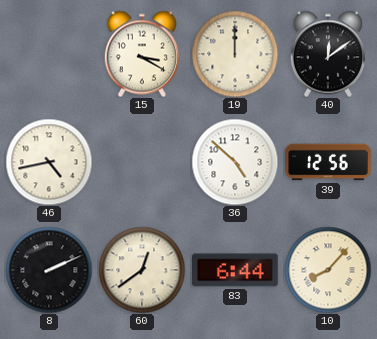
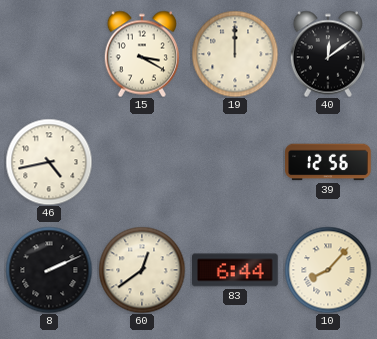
36: 4:52 -> none
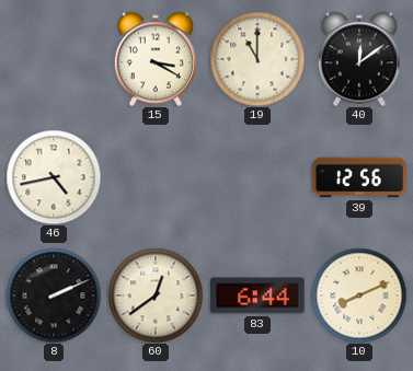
19: 12:00 -> 11:00
10: 8:07 -> 8:11
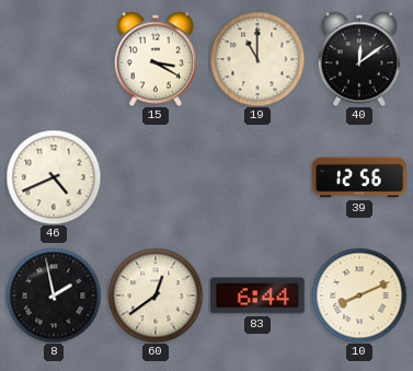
46: 4:43 -> 4:41
8: 2:11 -> 1:58
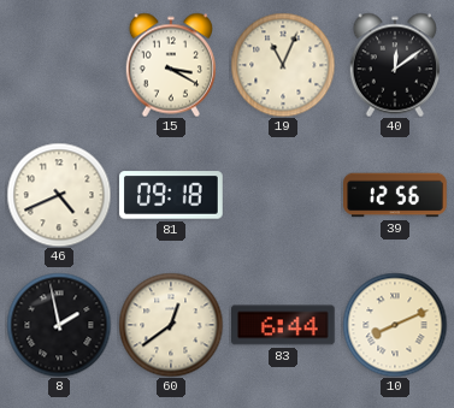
19: 11:00 -> 11:04
81: none -> 09:18
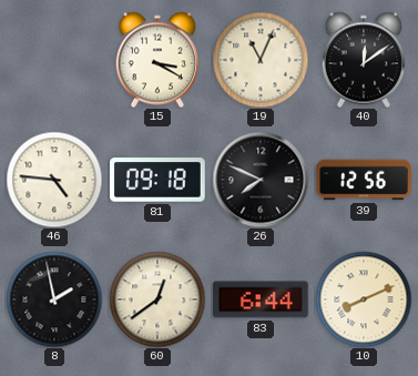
46: 4:41 -> 4:46
26: none -> 7:49
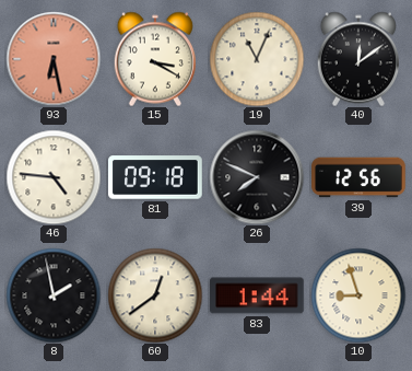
93: none -> 6:28
83: 6:44 -> 1:44
10: 8:11 -> 8:57
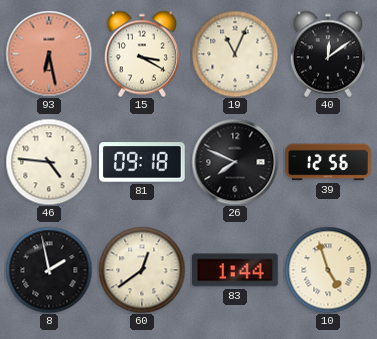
10: 8:57 -> 4:57
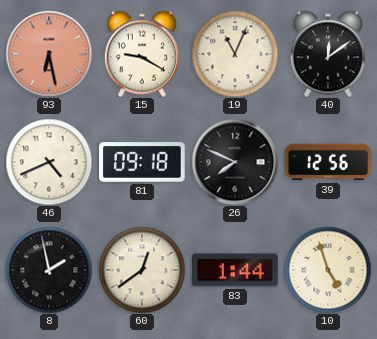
15: 3:20 -> 9:20
46: 4:46 -> 4:41
